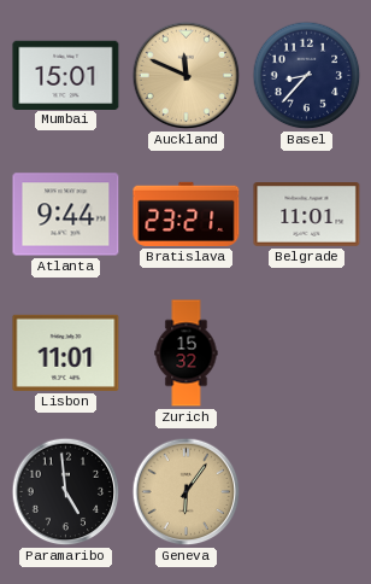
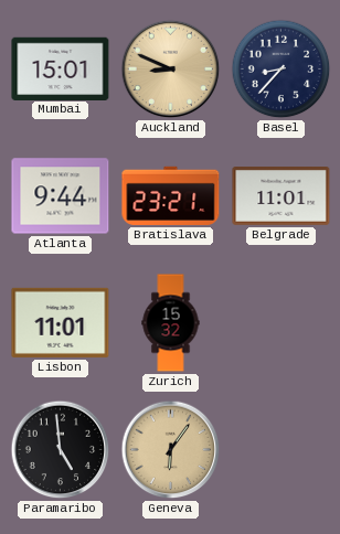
Auckland: 11:49 -> 8:49
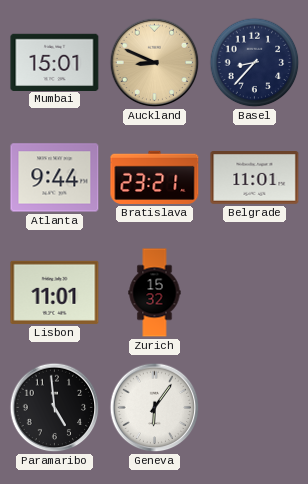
Geneva dial: champagne -> white
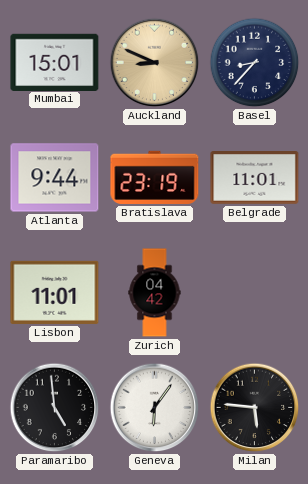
Bratislava: 23:21 -> 23:19
Zurich: 15:32 -> 04:42
Milan: none -> 5:46
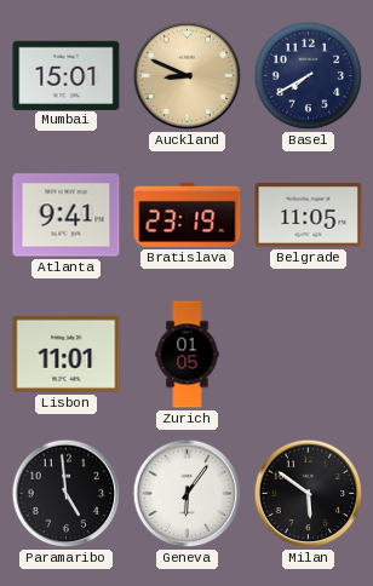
Basel: 8:37 -> 7:40
Atlanta: 9:44 -> 9:41
Belgrade: 11:01 -> 11:05
Zurich: 04:42 -> 01:05
Milan: 5:46 -> 5:51
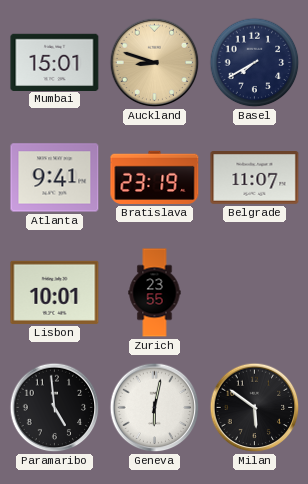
Auckland: 8:49 -> 8:48
Belgrade: 11:05 -> 11:07
Lisbon: 11:01 -> 10:01
Zurich: 01:05 -> 23:55
Geneva: 6:06 -> 6:02
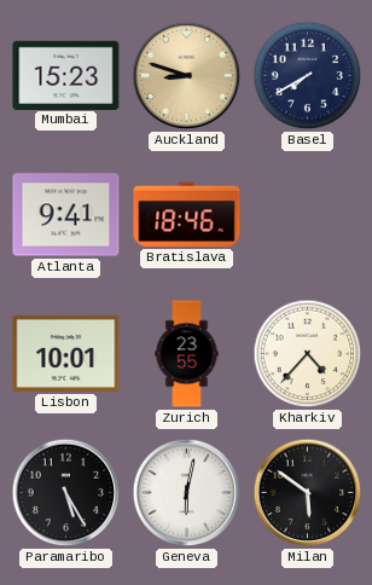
Mumbai: 15:01 -> 15:23
Bratislava: 23:19 -> 18:46
Belgrade: 11:07 -> none
Kharkiv: none -> 4:37
Paramaribo: 4:59 -> 5:25
